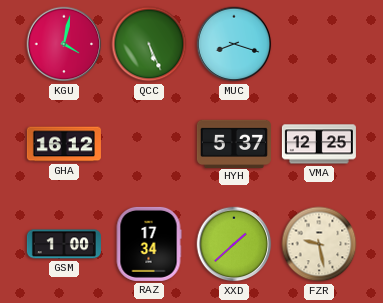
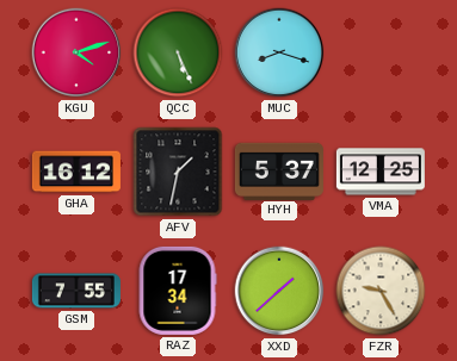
KGU: 4:02 -> 4:12
AFV: none -> 1:32
GSM: 1:00 -> 7:55
FZR: 9:28 -> 9:25
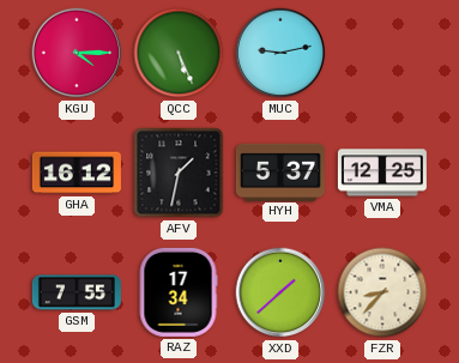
KGU: 4:12 -> 4:15
MUC: 8:18 -> 9:13
FZR: 9:25 -> 8:37
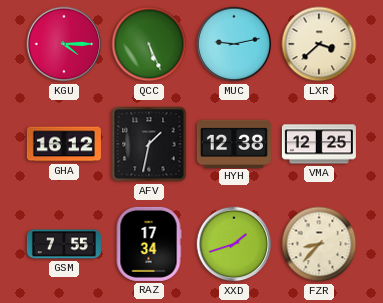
LXR: none -> 3:38
HYH: 5:37 -> 12:38
XXD: 1:38 -> 1:42
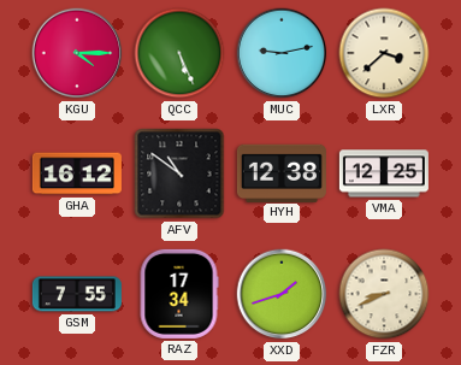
AFV: 1:32 -> 10:51
FZR: 8:37 -> 8:41
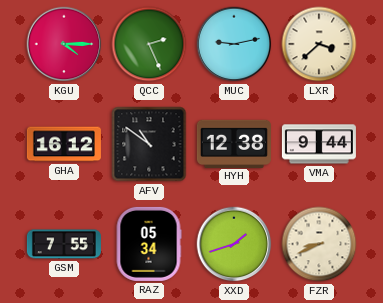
QCC: 5:26 -> 2:26
VMA: 12:25 -> 9:44
RAZ: 17:34 -> 05:34
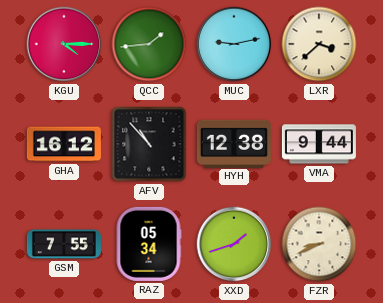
QCC: 2:26 -> 1:44
AFV: 10:51 -> 10:53
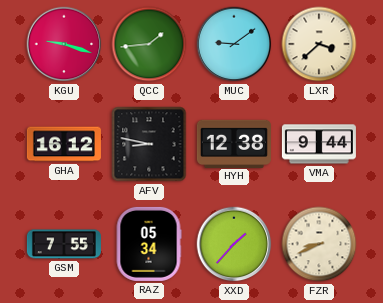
KGU: 4:15 -> 9:18
MUC: 9:13 -> 9:09
AFV: 10:53 -> 8:47
XXD: 1:42 -> 1:37
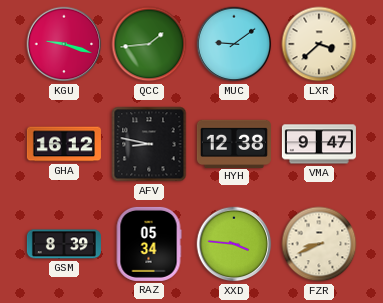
VMA: 9:44 -> 9:47
GSM: 7:55 -> 8:39
XXD: 1:37 -> 3:46
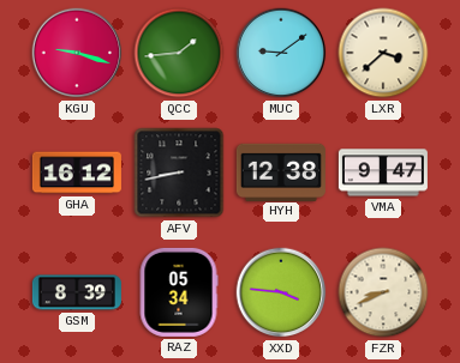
AFV: 8:47 -> 8:43
